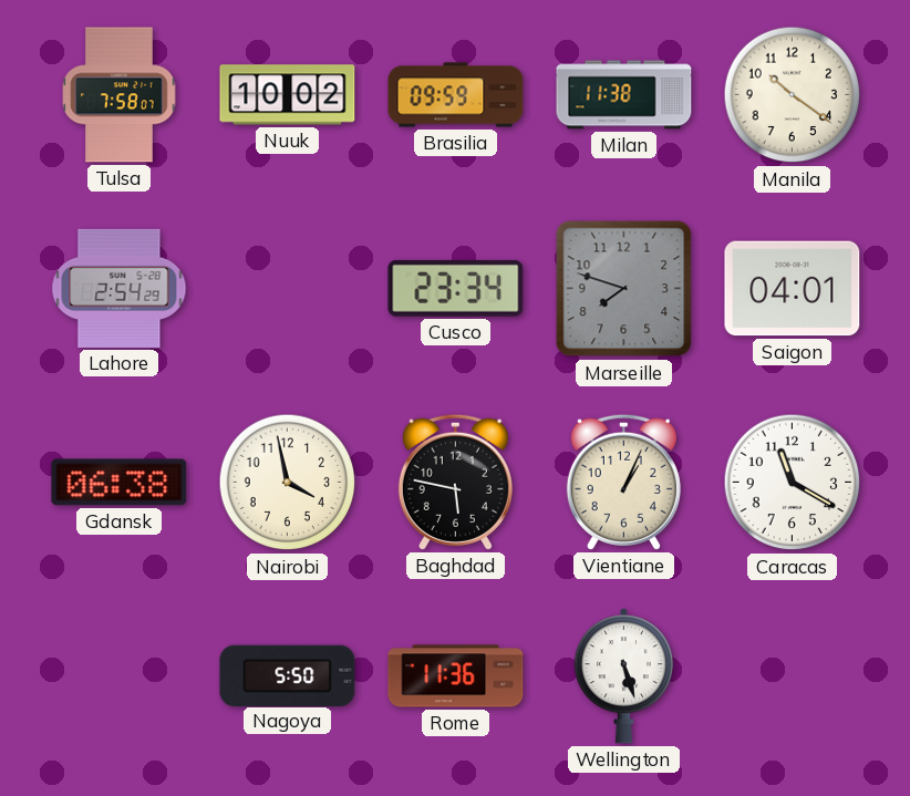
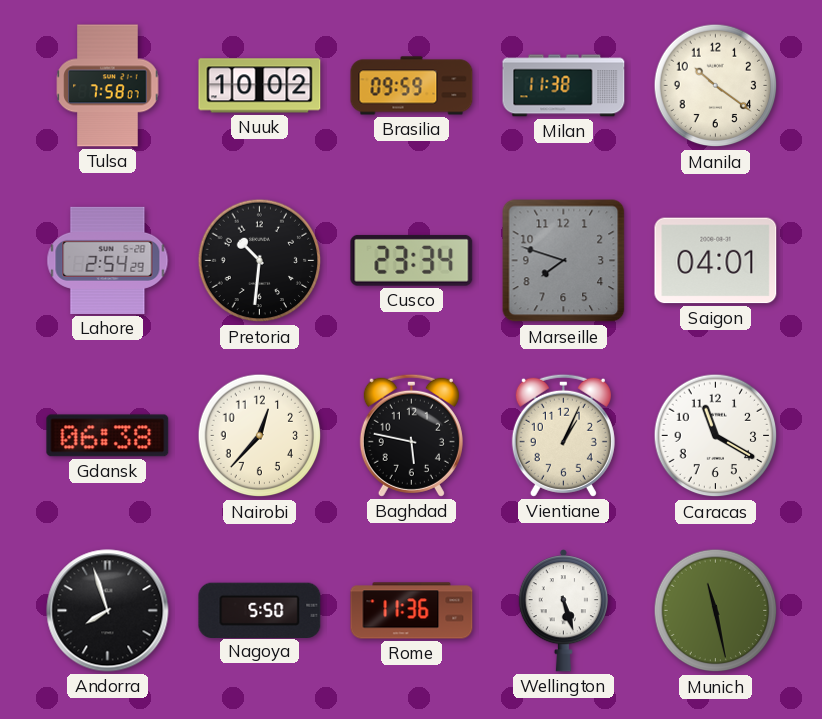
Pretoria: none -> 10:31
Nairobi: 3:58 -> 12:37
Andorra: none -> 7:57
Munich: none -> 11:28
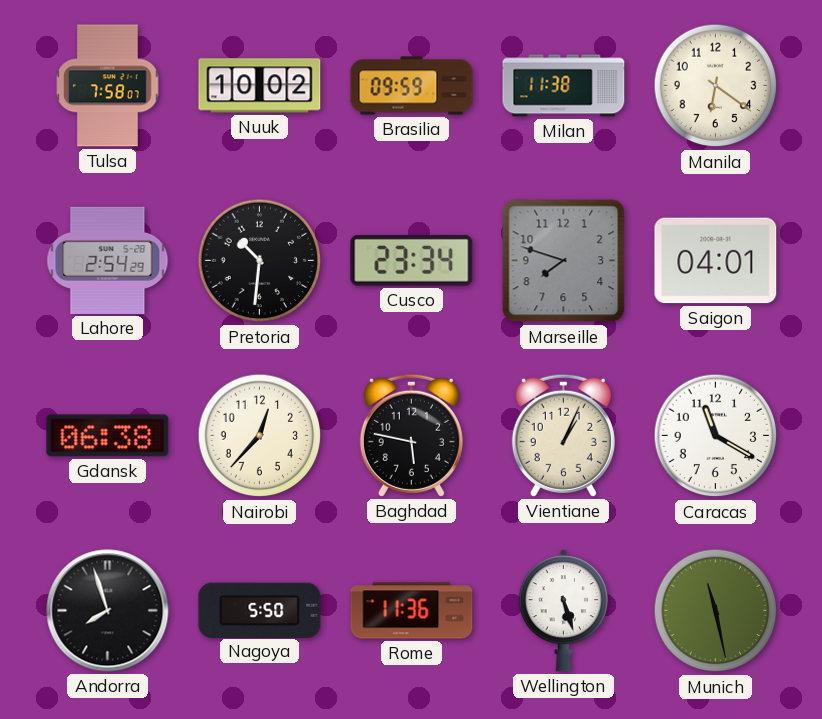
Manila: 10:21 -> 6:21
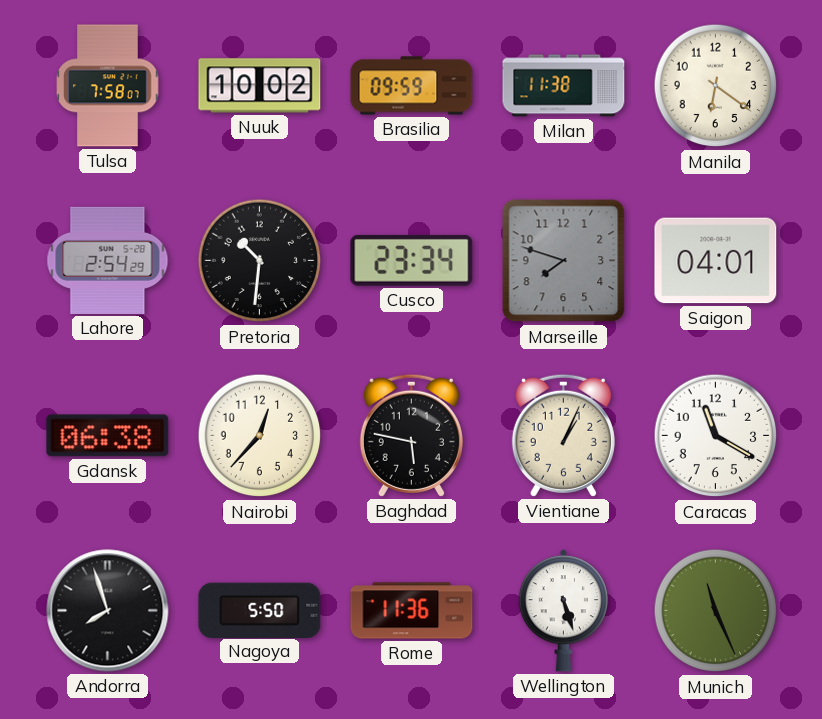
Munich: 11:28 -> 11:26
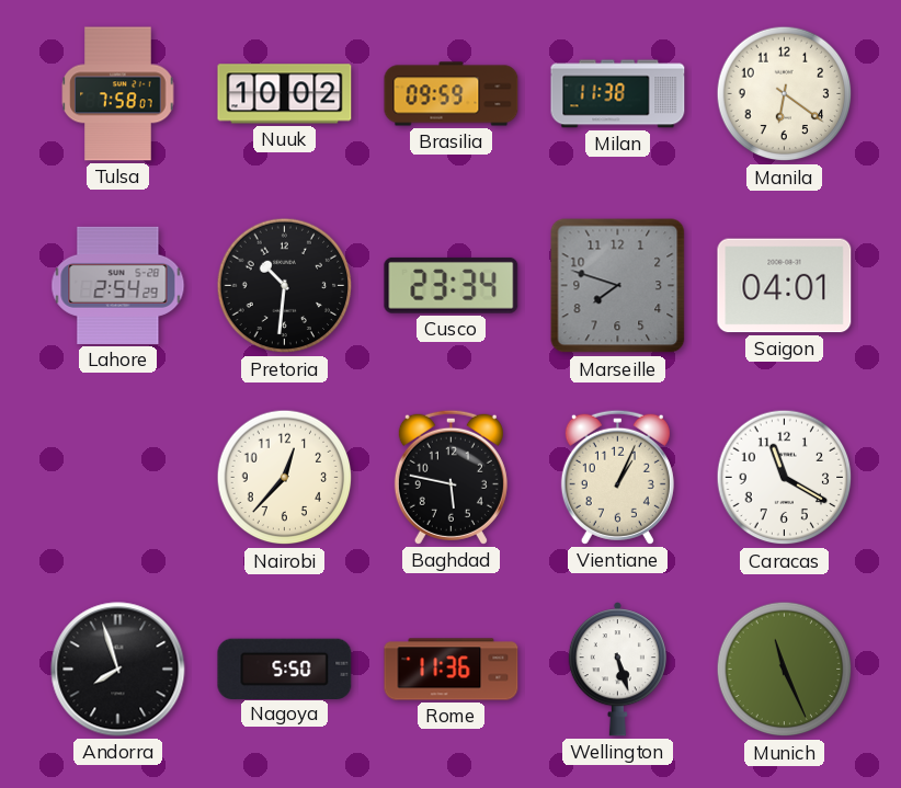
Gdansk: 06:38 -> none
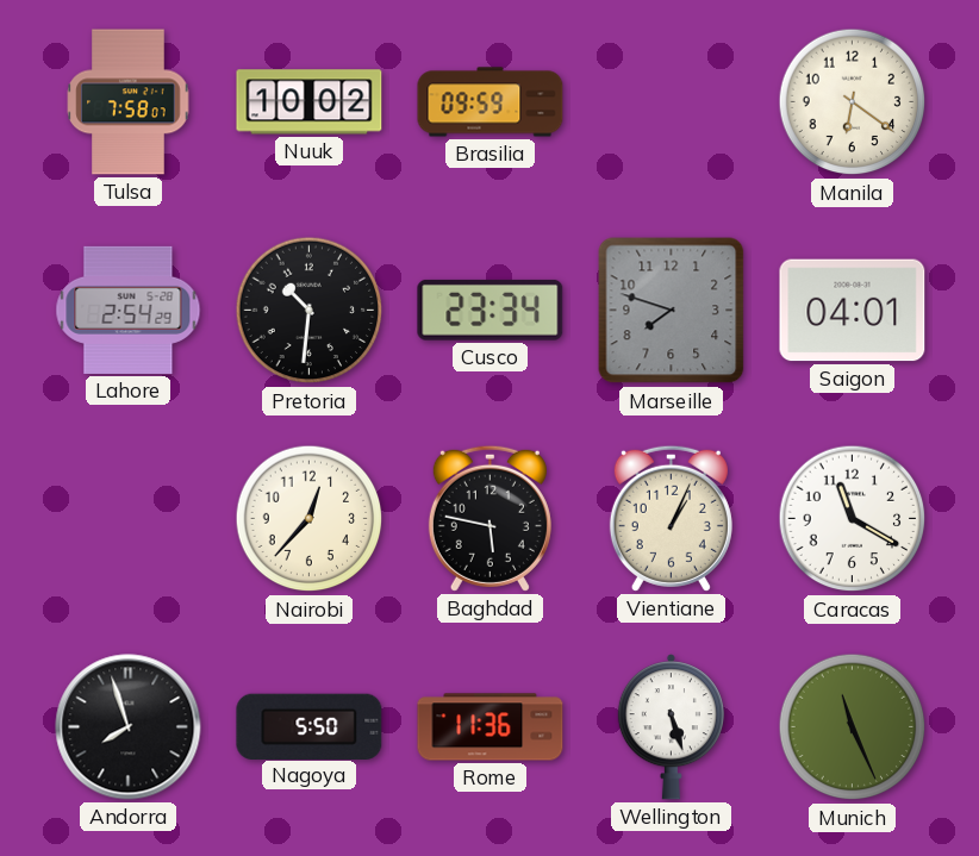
Milan: 11:38 -> none
